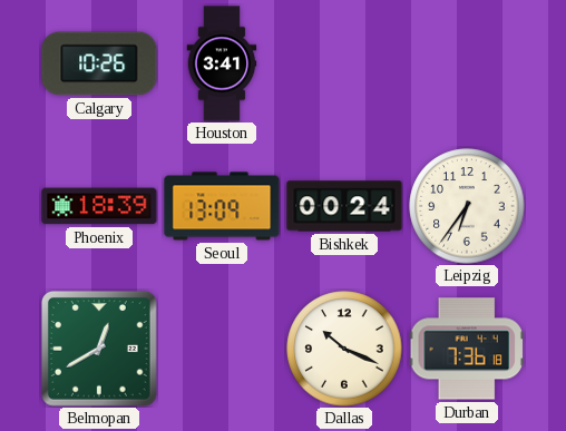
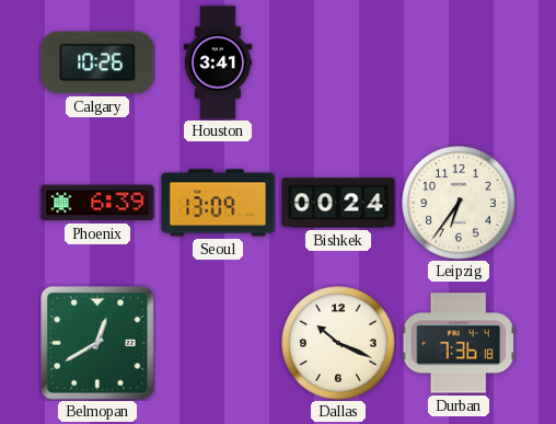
Phoenix: 18:39 -> 6:39
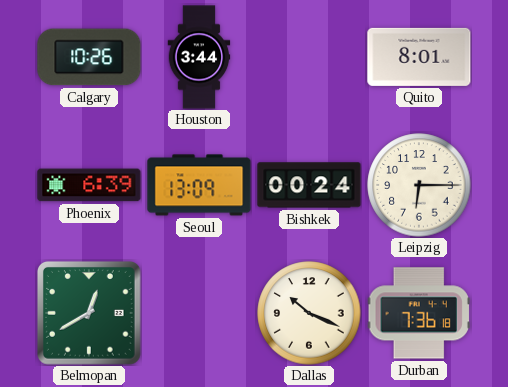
Houston: 3:41 -> 3:44
Quito: none -> 8:01
Leipzig: 6:36 -> 6:15
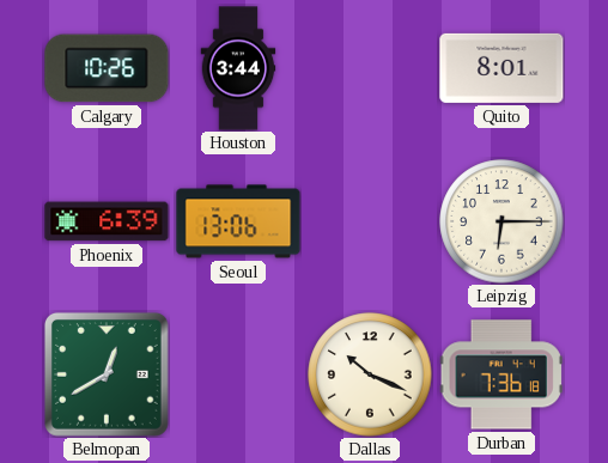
Seoul: 13:09 -> 13:06
Bishkek: 00:24 -> none
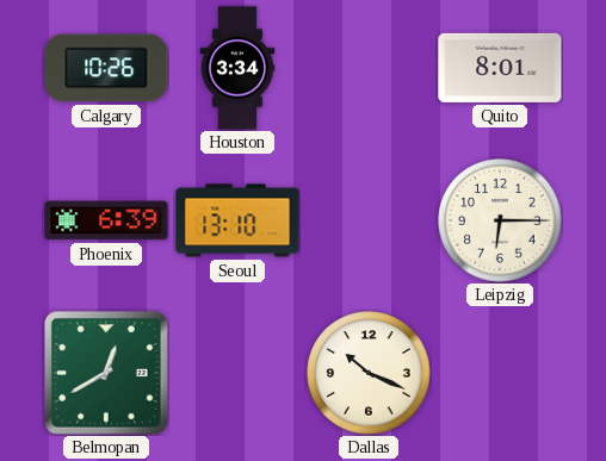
Houston: 3:44 -> 3:34
Seoul: 13:06 -> 13:10
Durban: 7:36 -> none
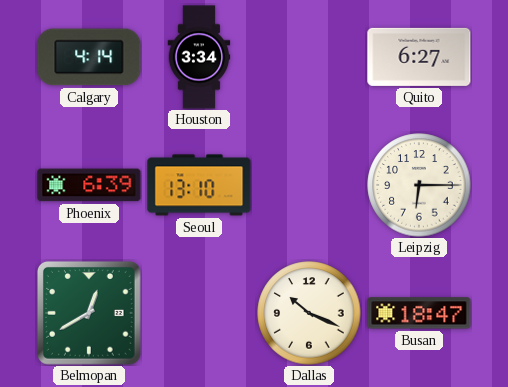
Calgary: 10:26 -> 4:14
Quito: 8:01 -> 6:27
Busan: none -> 18:47
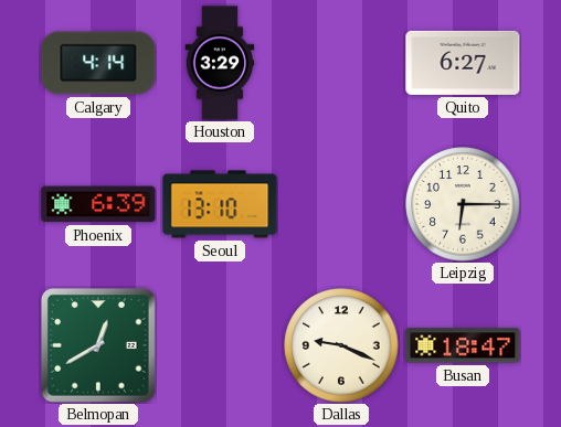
Houston: 3:34 -> 3:29
Dallas: 10:19 -> 9:19
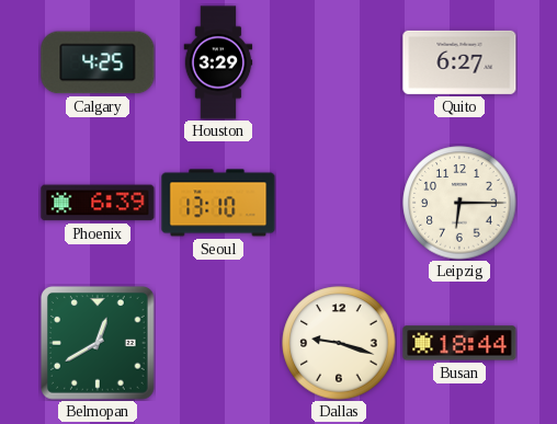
Calgary: 4:14 -> 4:25
Dallas: 9:19 -> 9:18
Busan: 18:47 -> 18:44
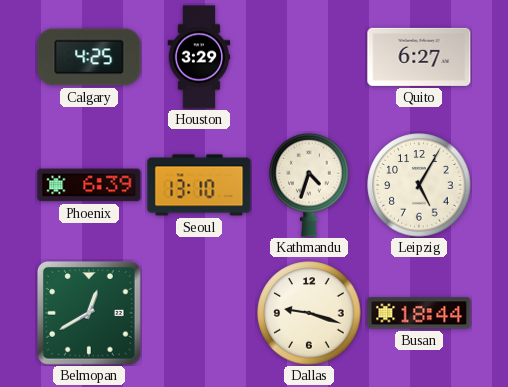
Kathmandu: none -> 4:33
Leipzig: 6:15 -> 5:05
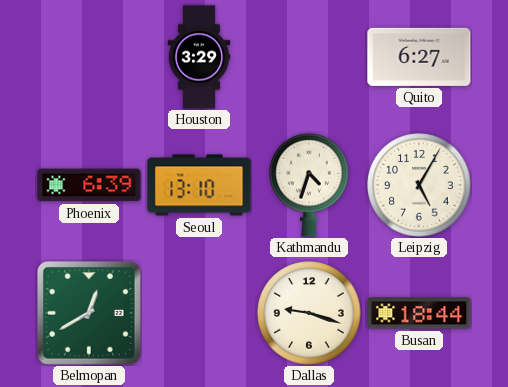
Calgary: 4:25 -> none
